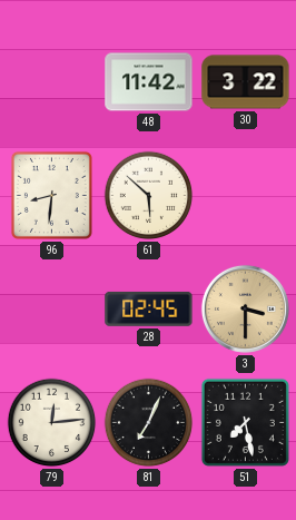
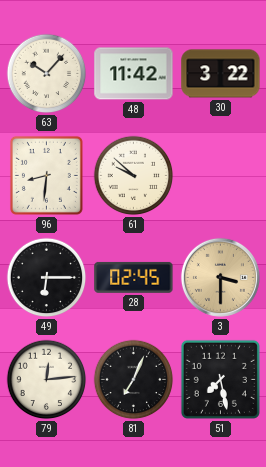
63: none -> 10:07
61: 5:52 -> 9:52
49: none -> 6:15
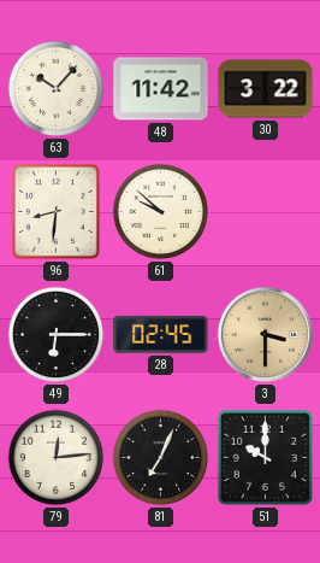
51: 7:28 -> 10:00
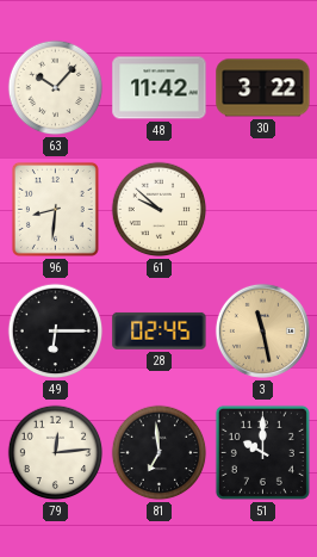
3: 3:30 -> 11:28
81: 7:04 -> 6:59
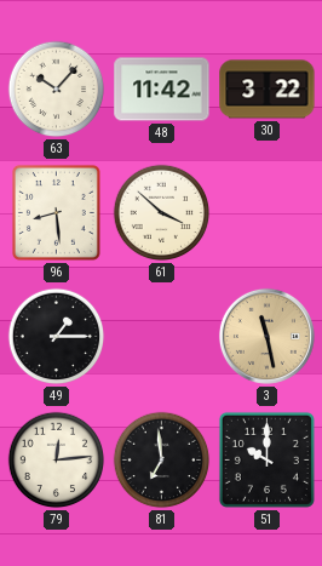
96: 8:31 -> 8:29
61: 9:52 -> 3:52
49: 6:15 -> 1:15
28: 02:45 -> none
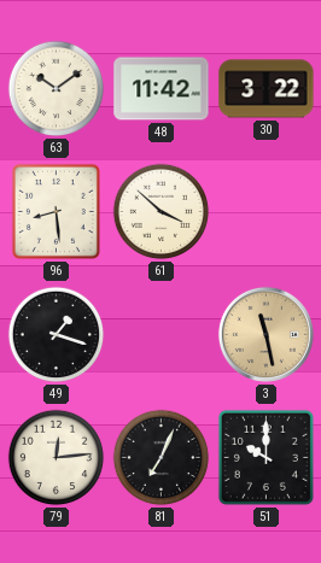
63: 10:07 -> 10:09
49: 1:15 -> 1:18
81: 6:59 -> 7:04
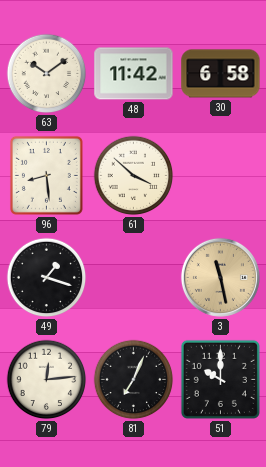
30: 3:22 -> 6:58
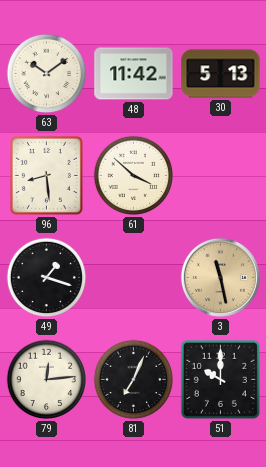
30: 6:58 -> 5:13
